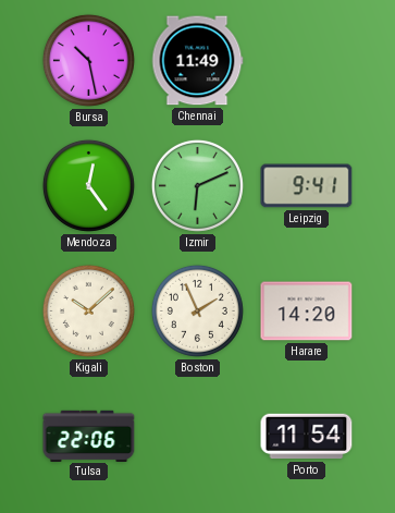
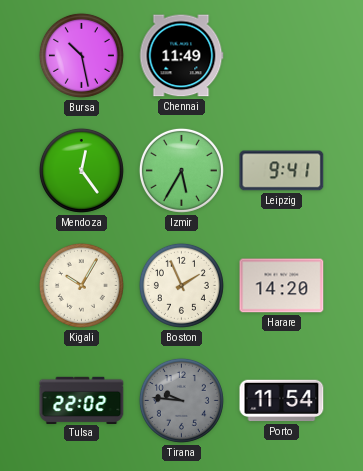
Izmir: 6:11 -> 5:35
Kigali: 10:08 -> 10:05
Tulsa: 22:06 -> 22:02
Tirana: none -> 9:46
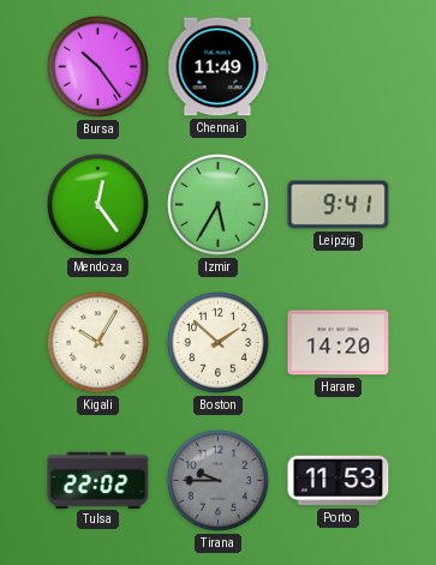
Bursa: 10:28 -> 10:24
Boston: 1:56 -> 1:52
Tirana: 9:46 -> 9:45
Porto: 11:54 -> 11:53
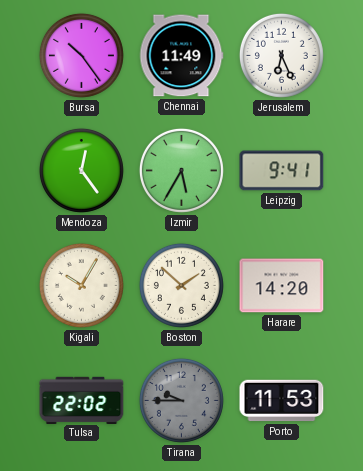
Jerusalem: none -> 6:26
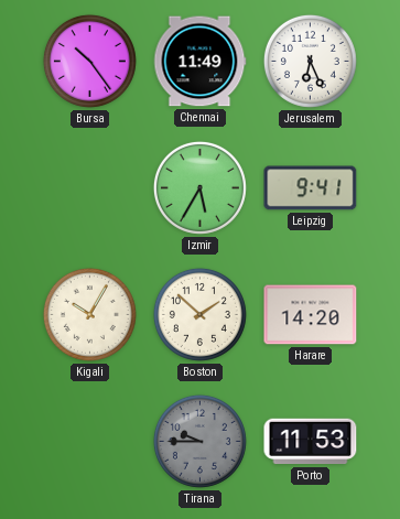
Mendoza: 12:24 -> none
Tulsa: 22:02 -> none
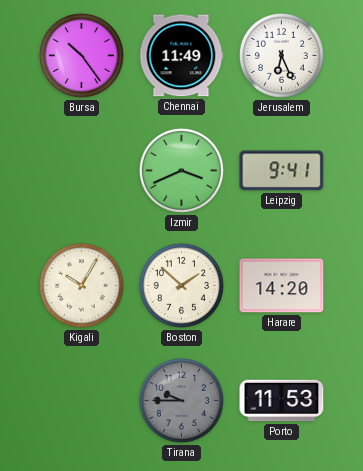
Izmir: 5:35 -> 3:41
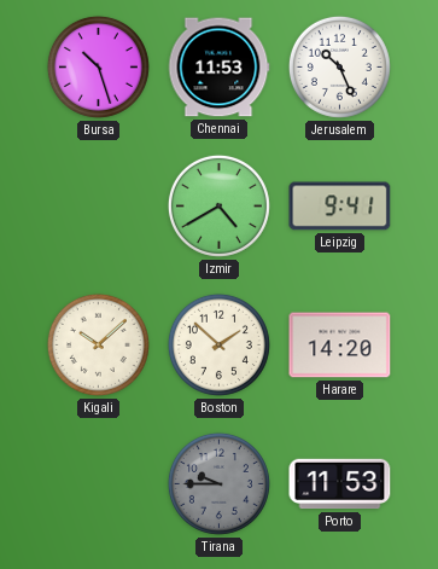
Bursa: 10:24 -> 10:27
Chennai: 11:49 -> 11:53
Jerusalem: 6:26 -> 10:26
Izmir: 3:41 -> 4:40
Kigali: 10:05 -> 10:08
